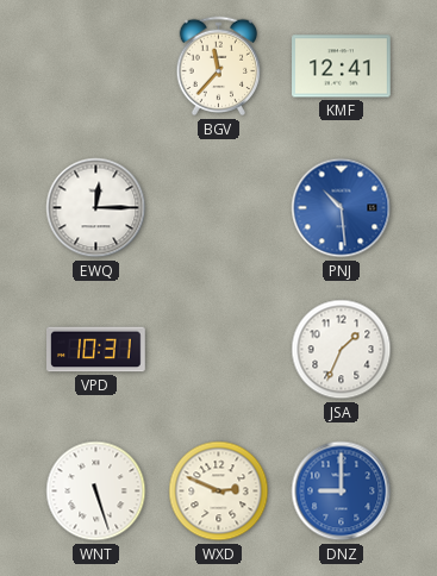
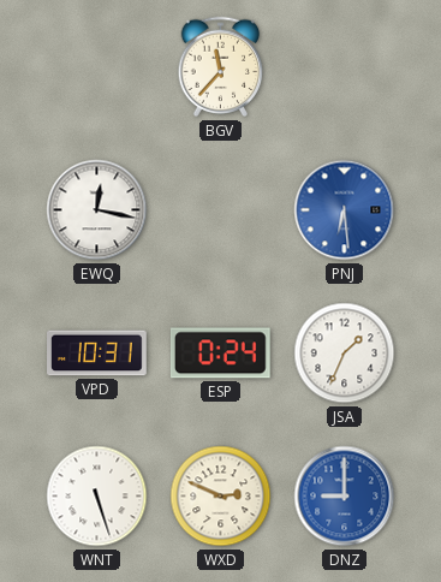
KMF: 12:41 -> none
EWQ: 12:15 -> 12:17
PNJ: 10:29 -> 6:29
ESP: none -> 0:24
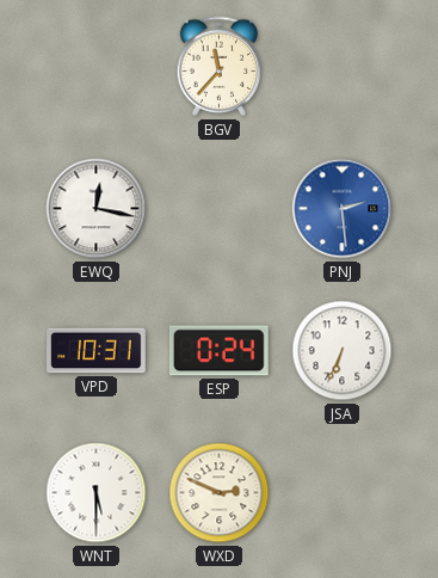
PNJ: 6:29 -> 2:29
JSA: 1:34 -> 6:34
WNT: 5:27 -> 5:30
DNZ: 9:00 -> none
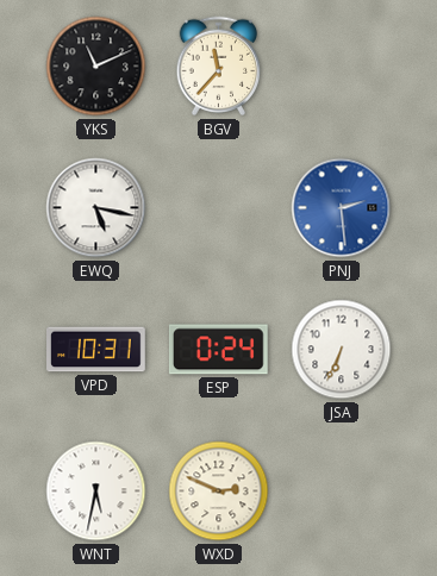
YKS: none -> 11:11
EWQ: 12:17 -> 5:17
WNT: 5:30 -> 5:32
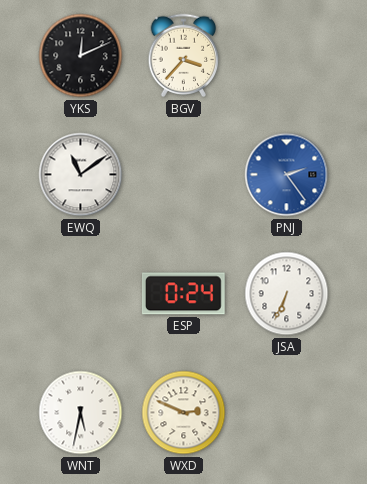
YKS: 11:11 -> 12:11
BGV: 11:37 -> 3:37
EWQ: 5:17 -> 11:09
PNJ: 2:29 -> 2:24
VPD: 10:31 -> none
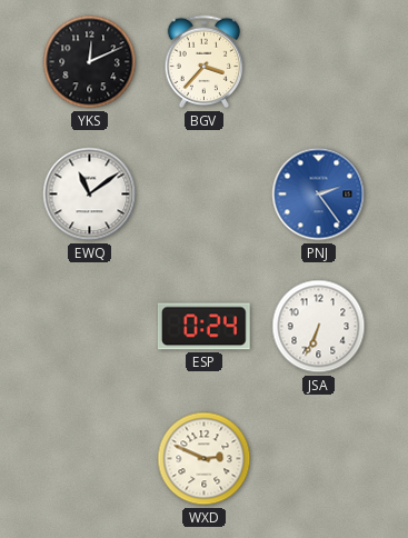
WNT: 5:32 -> none
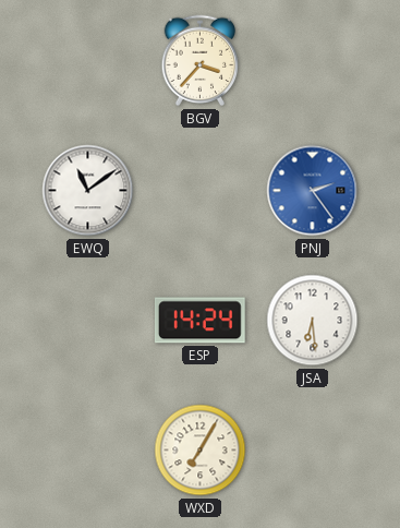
YKS: 12:11 -> none
ESP: 0:24 -> 14:24
JSA: 6:34 -> 6:29
WXD: 2:49 -> 7:05
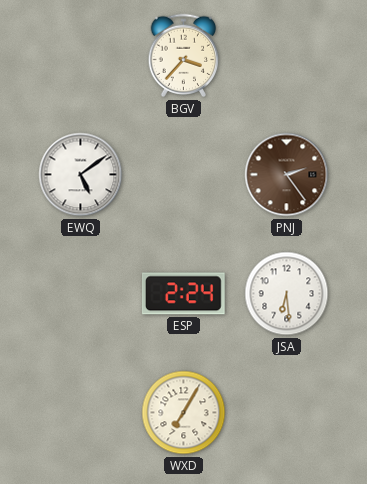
EWQ: 11:09 -> 5:09
PNJ dial: blue -> brown
ESP: 14:24 -> 2:24
